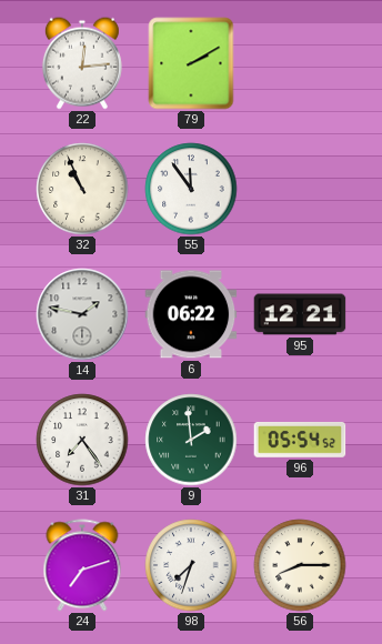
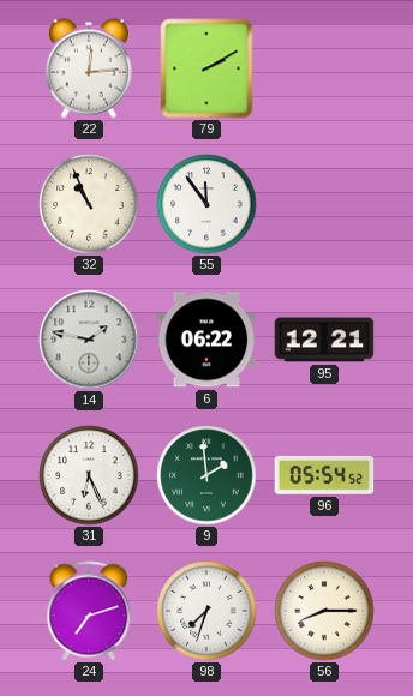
31: 7:24 -> 6:26
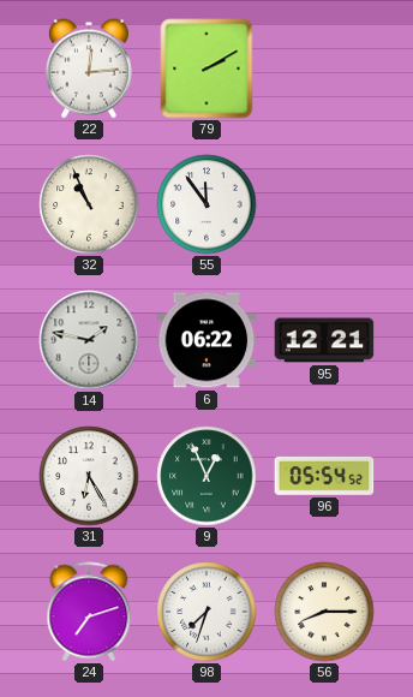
31: 6:26 -> 6:25
9: 1:59 -> 12:56
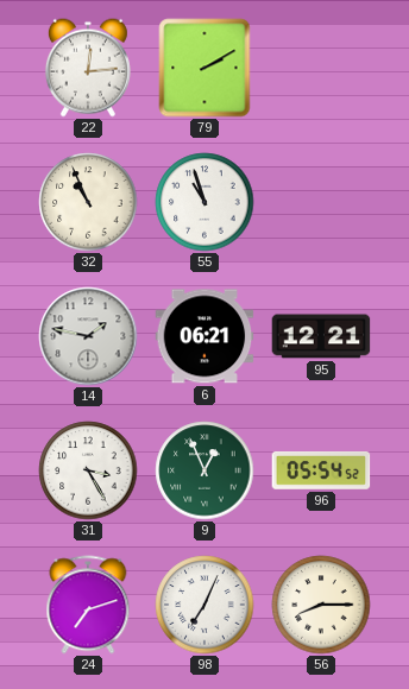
55: 11:54 -> 10:57
6: 06:22 -> 06:21
31: 6:25 -> 3:25
98: 7:33 -> 7:04
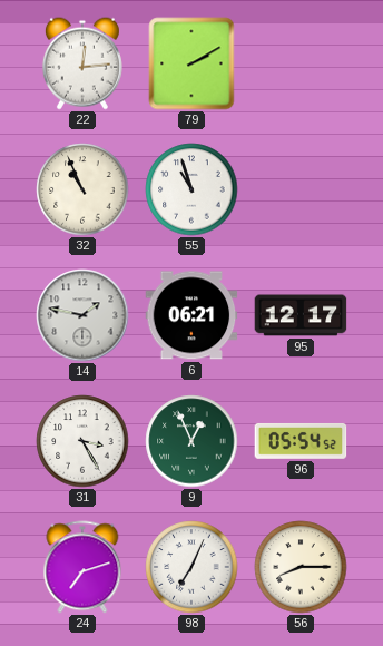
95: 12:21 -> 12:17
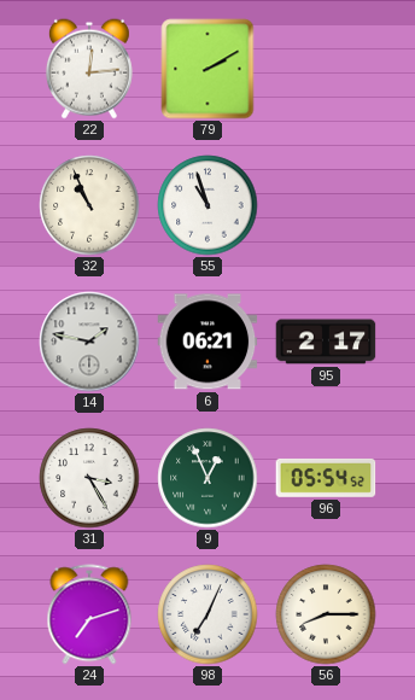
95: 12:17 -> 2:17
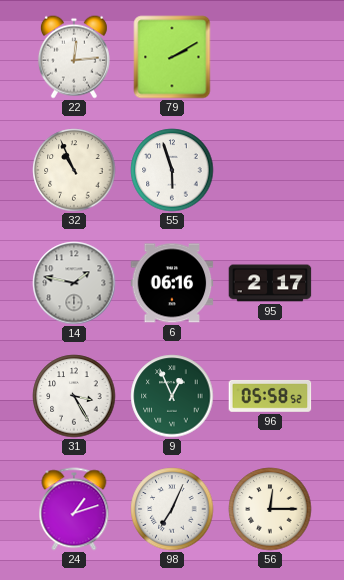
55: 10:57 -> 5:57
6: 06:21 -> 06:16
96: 05:54 -> 05:58
24: 7:12 -> 1:12
56: 8:15 -> 12:15
